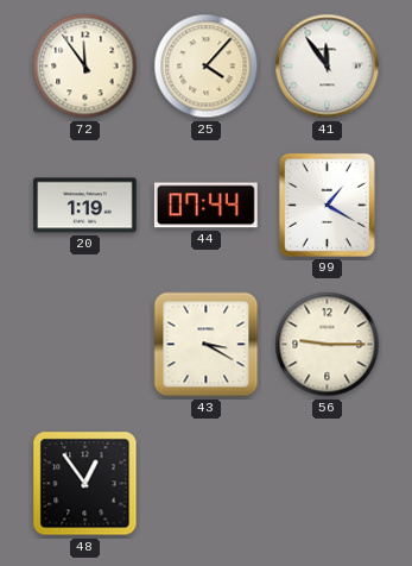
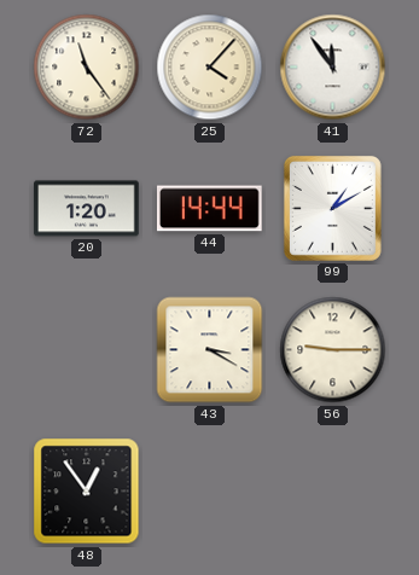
72: 11:54 -> 11:24
20: 1:19 -> 1:20
44: 07:44 -> 14:44
99: 1:20 -> 1:10
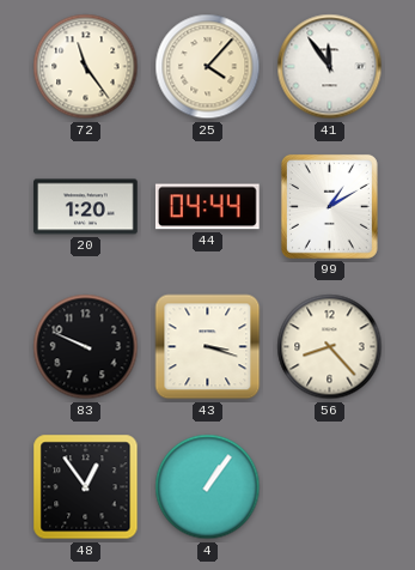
44: 14:44 -> 04:44
83: none -> 9:49
43: 3:20 -> 3:18
56: 9:15 -> 8:23
4: none -> 1:06
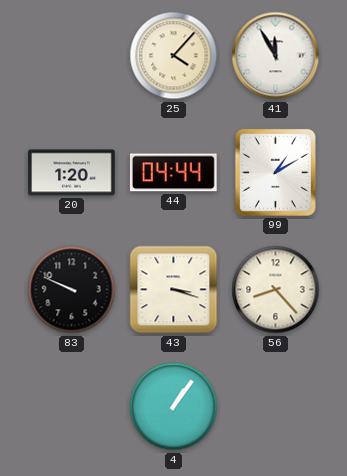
72: 11:24 -> none
41: 11:54 -> 11:55
48: 12:54 -> none
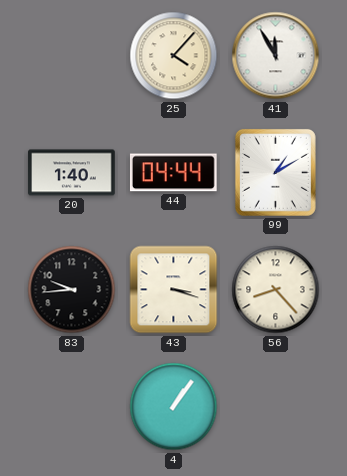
20: 1:20 -> 1:40
83: 9:49 -> 9:44
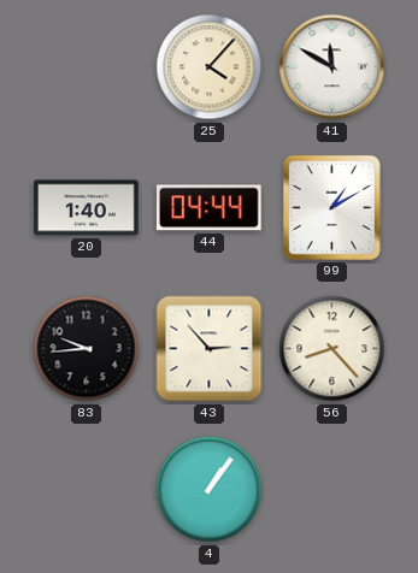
41: 11:55 -> 11:50
43: 3:18 -> 2:53
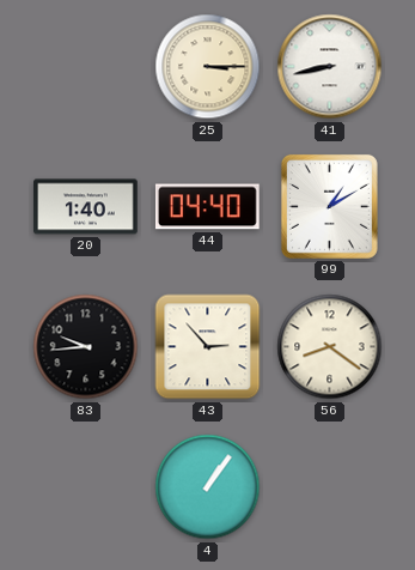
25: 4:07 -> 3:15
41: 11:50 -> 8:43
44: 04:44 -> 04:40
56: 8:23 -> 8:21
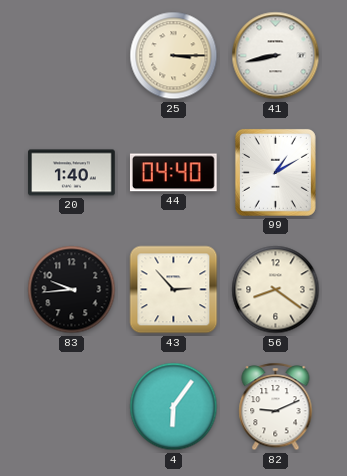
4: 1:06 -> 6:06
82: none -> 9:11
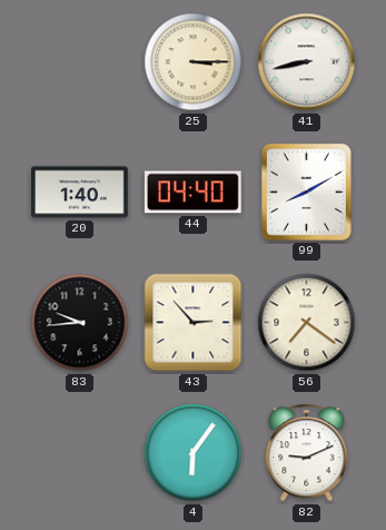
99: 1:10 -> 8:10
56: 8:21 -> 7:21
